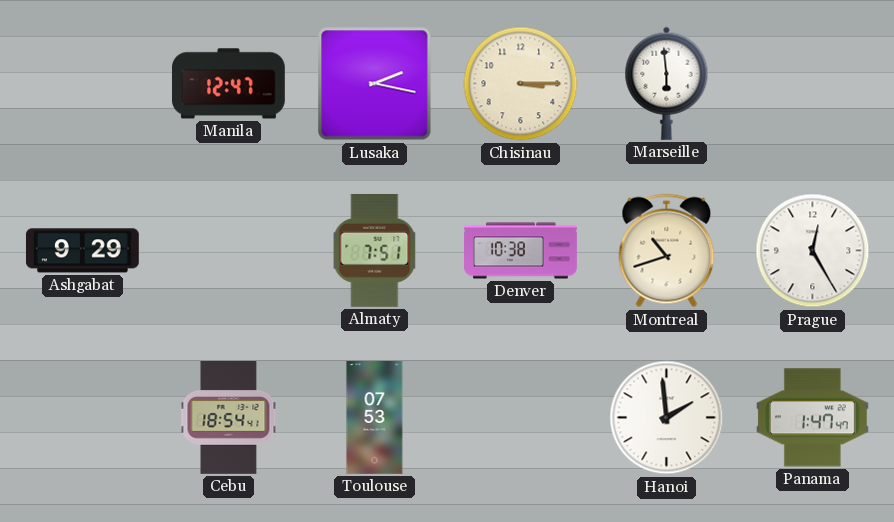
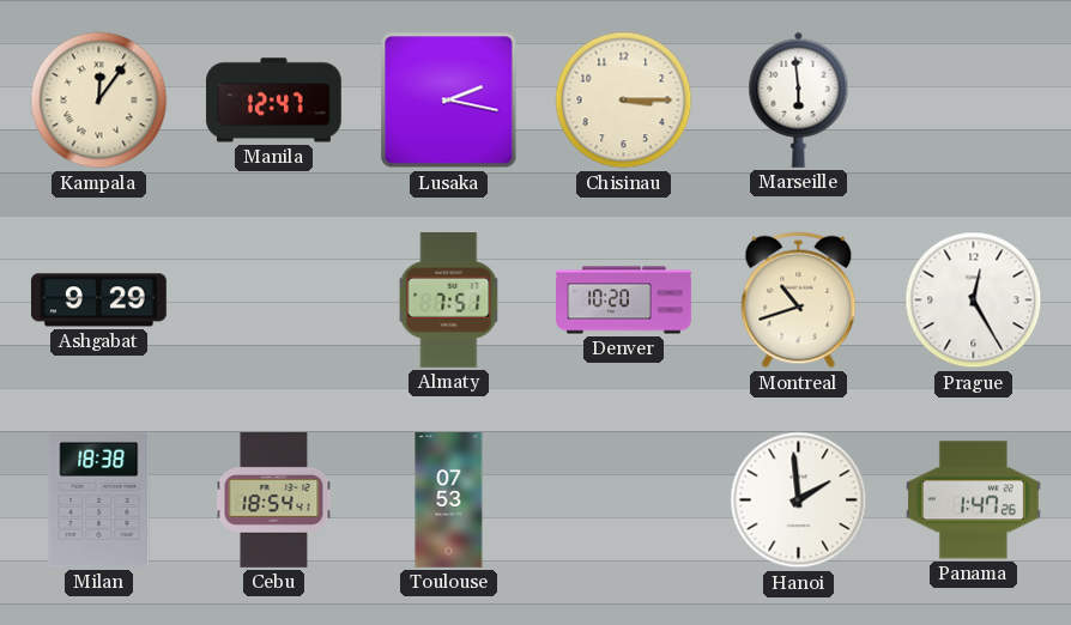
Kampala: none -> 12:06
Denver: 10:38 -> 10:20
Milan: none -> 18:38
Panama: 1:47:47 -> 1:47:26
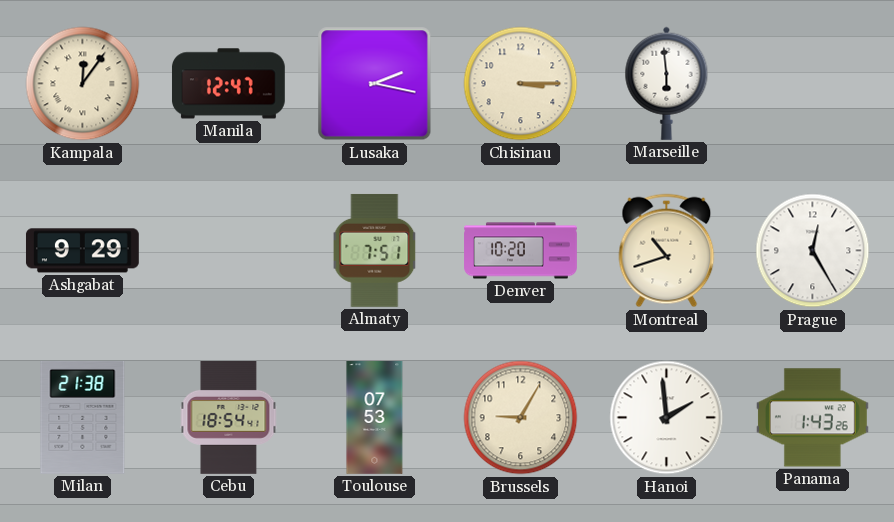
Milan: 18:38 -> 21:38
Brussels: none -> 9:05
Panama: 1:47 -> 1:43
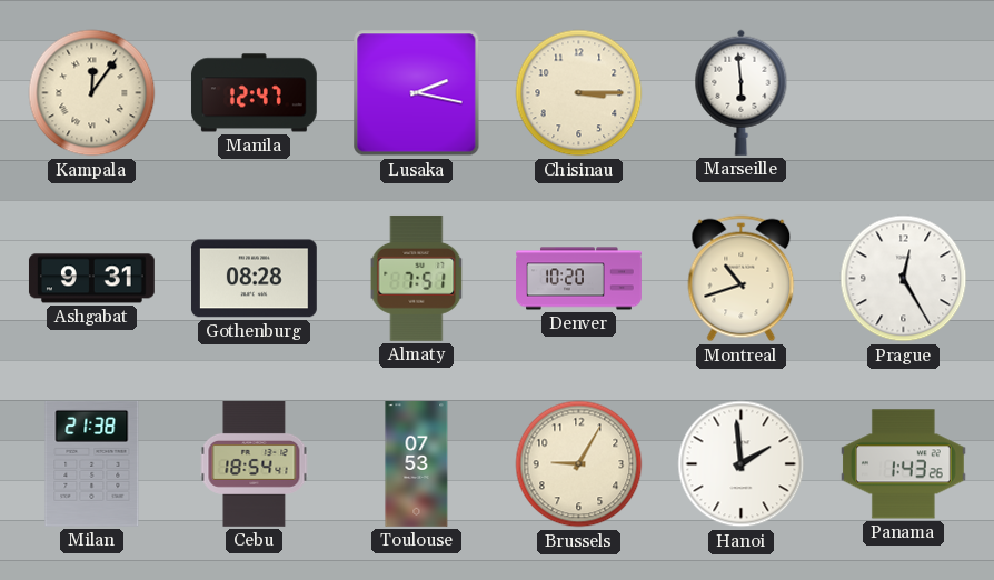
Ashgabat: 9:29 -> 9:31
Gothenburg: none -> 08:28
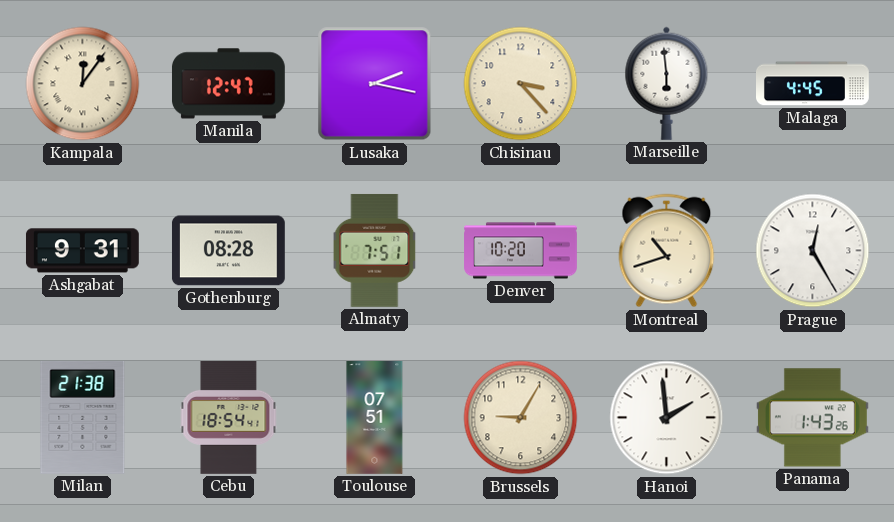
Chisinau: 3:15 -> 3:23
Malaga: none -> 4:45
Toulouse: 07:53 -> 07:51
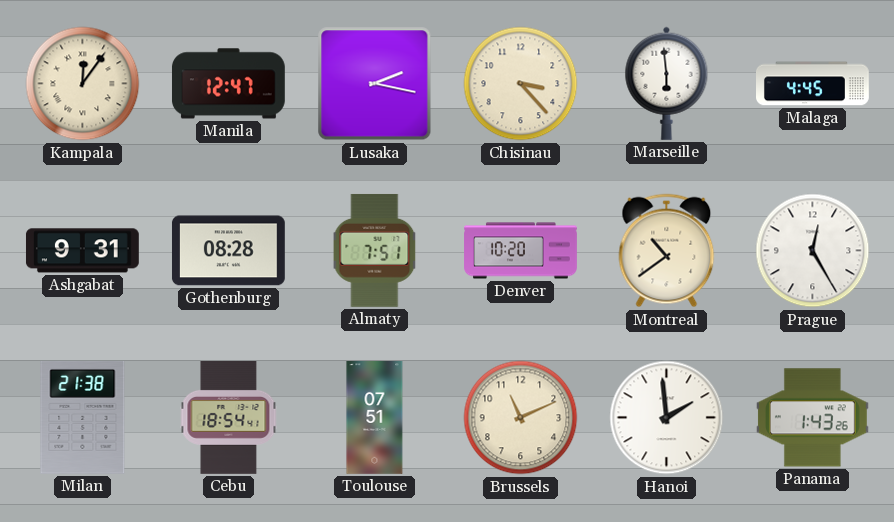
Montreal: 10:42 -> 10:39
Brussels: 9:05 -> 11:11
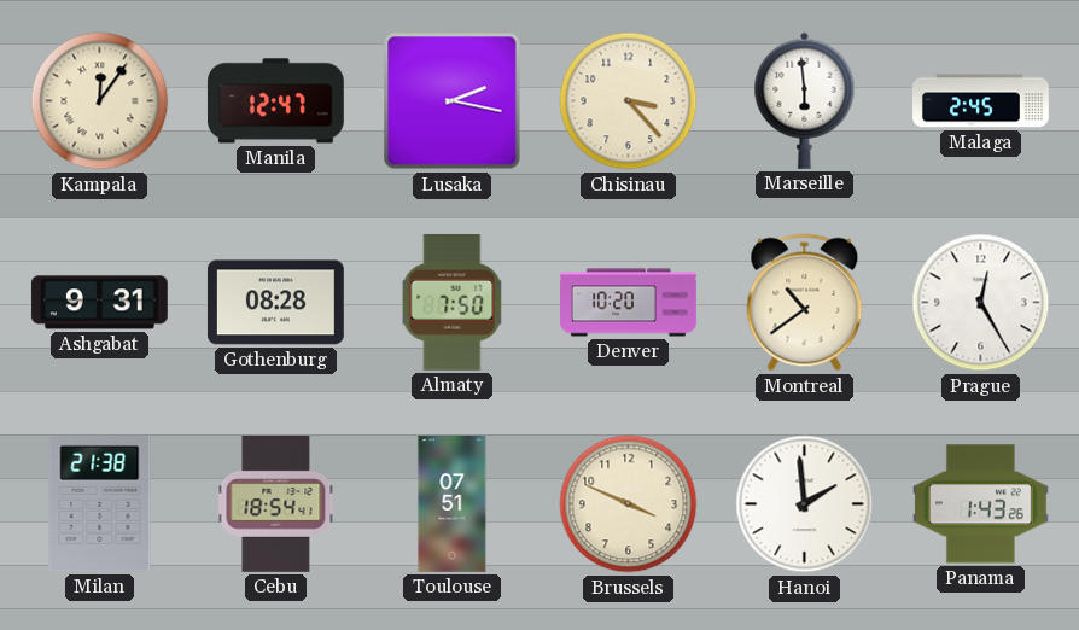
Malaga: 4:45 -> 2:45
Almaty: 7:51 -> 7:50
Brussels: 11:11 -> 3:49
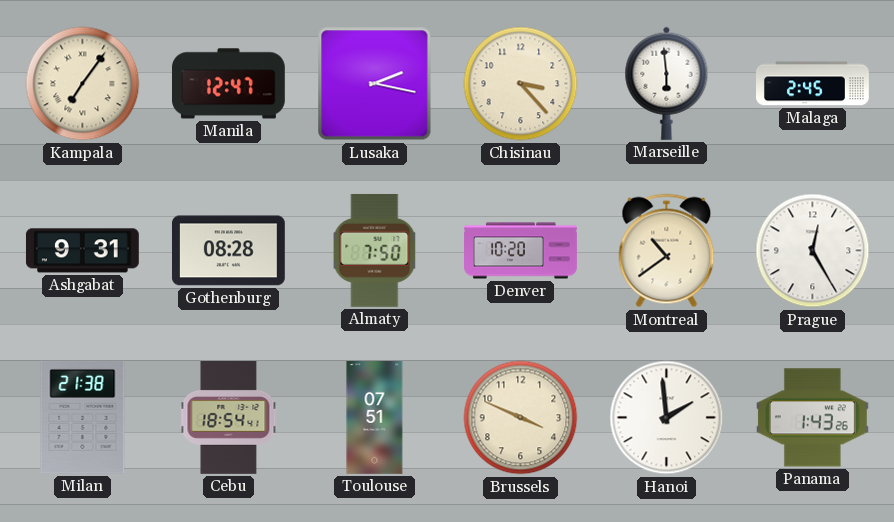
Kampala: 12:06 -> 7:06
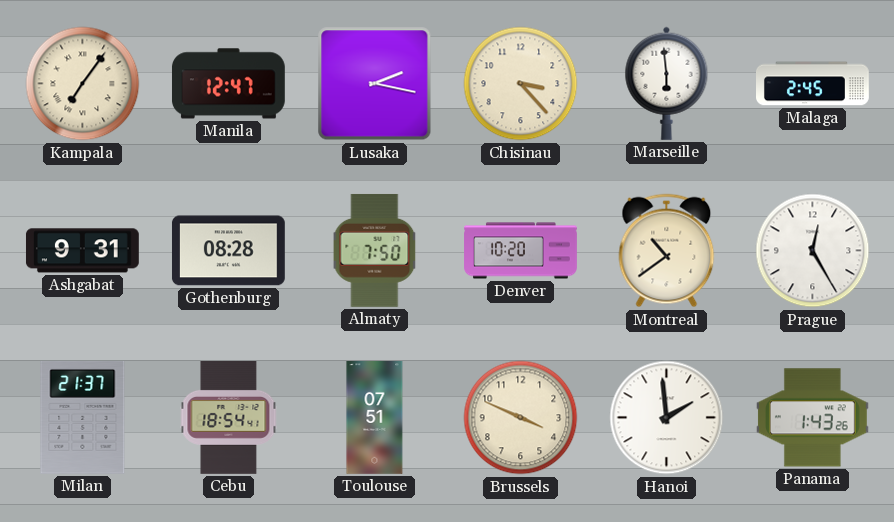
Milan: 21:38 -> 21:37
